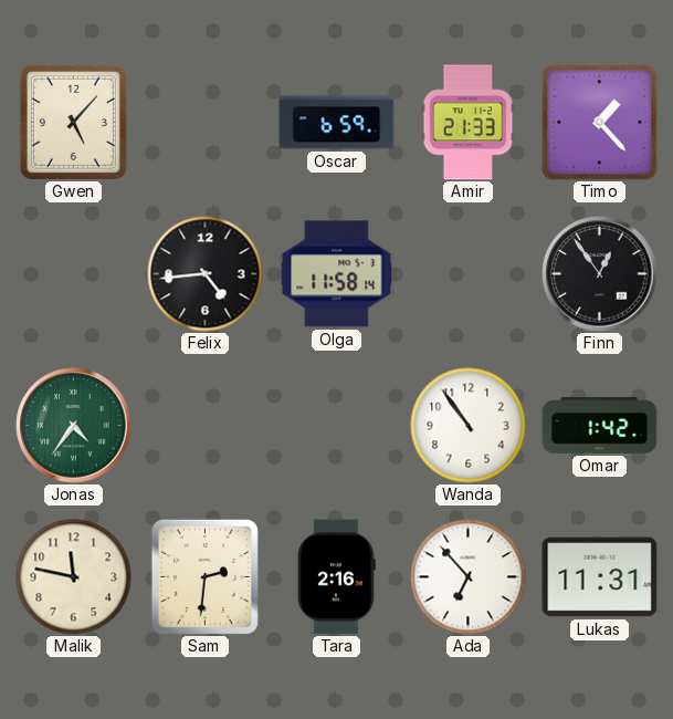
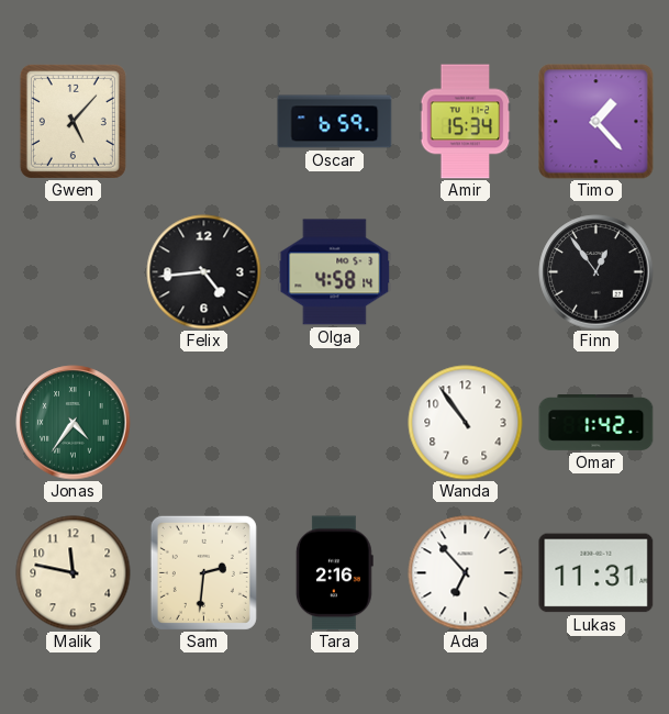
Amir: 21:33 -> 15:34
Olga: 11:58 -> 4:58
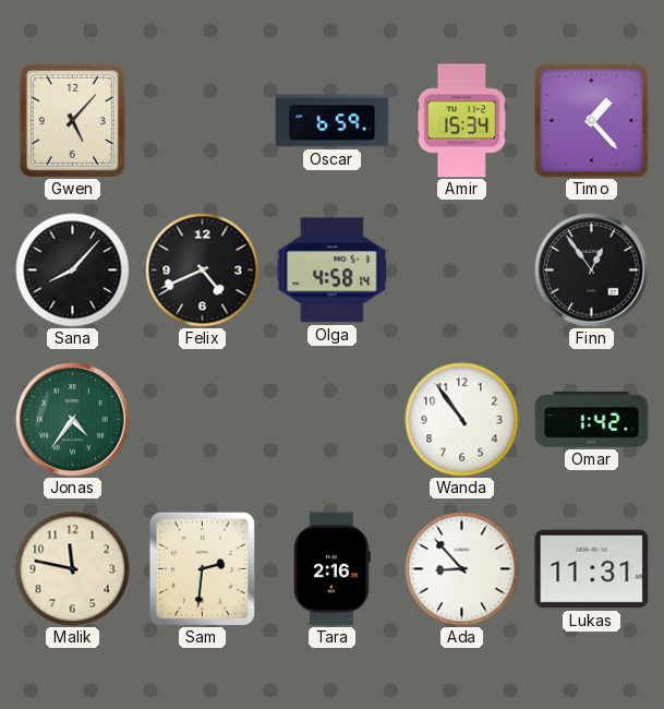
Sana: none -> 8:07
Felix: 4:44 -> 4:41
Ada: 6:53 -> 8:53
